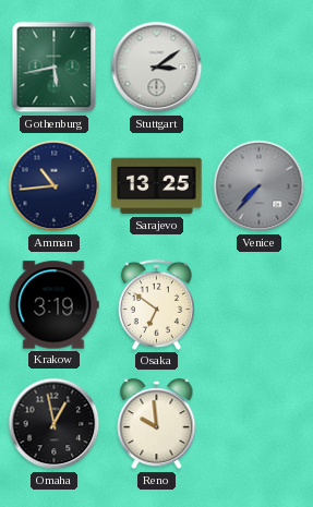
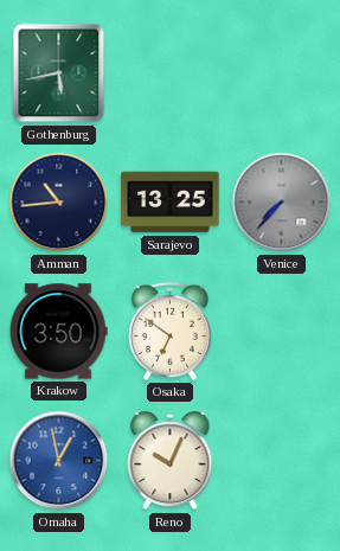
Stuttgart: 3:09 -> none
Krakow: 3:19 -> 3:50
Omaha dial: black -> blue
Reno: 9:59 -> 10:04
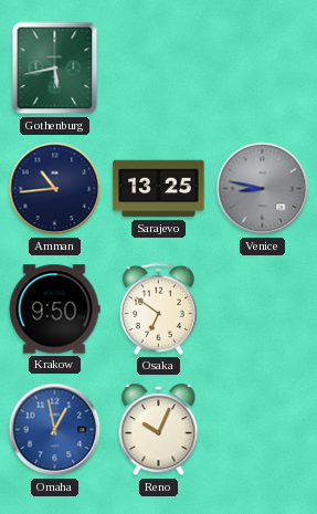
Venice: 7:37 -> 8:47
Krakow: 3:50 -> 9:50
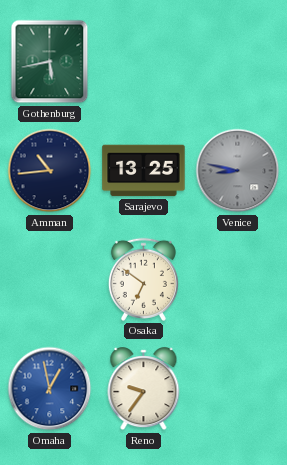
Krakow: 9:50 -> none
Reno: 10:04 -> 9:36
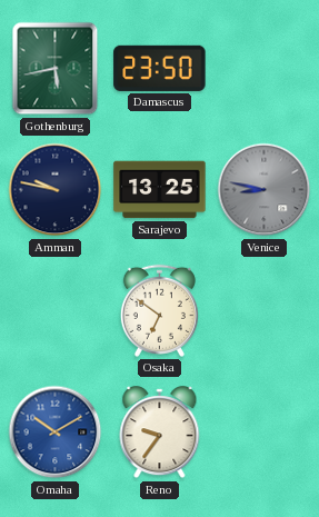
Damascus: none -> 23:50
Amman: 10:44 -> 9:47
Omaha: 12:58 -> 10:10
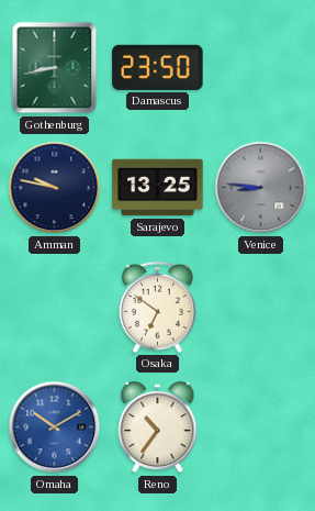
Gothenburg: 5:43 -> 8:43
Venice: 8:47 -> 8:46
Reno: 9:36 -> 10:36
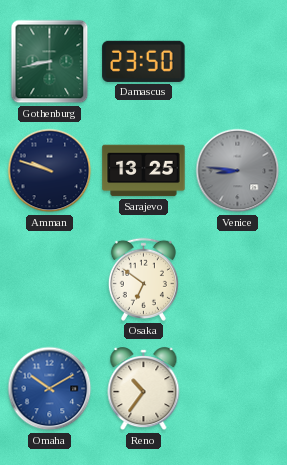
Amman: 9:47 -> 9:48
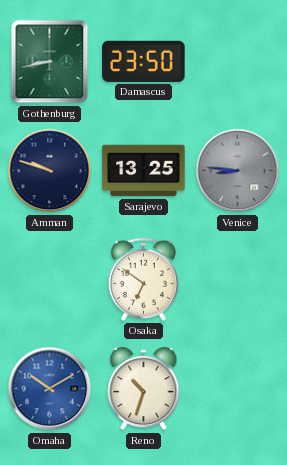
Reno: 10:36 -> 10:33
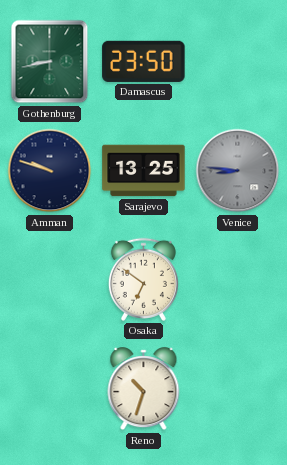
Omaha: 10:10 -> none
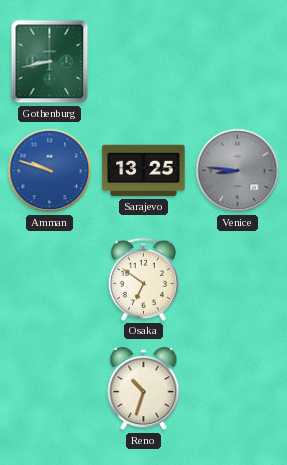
Damascus: 23:50 -> none
Amman dial: navy -> blue
